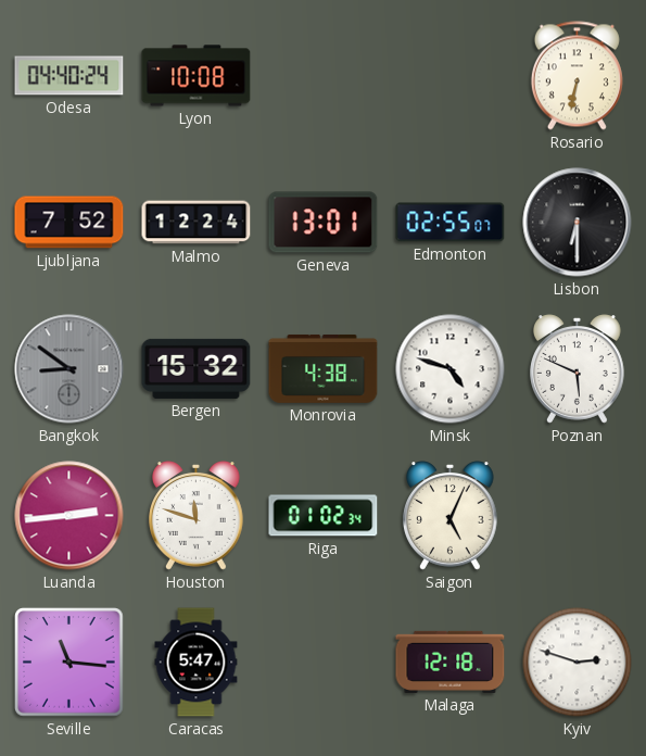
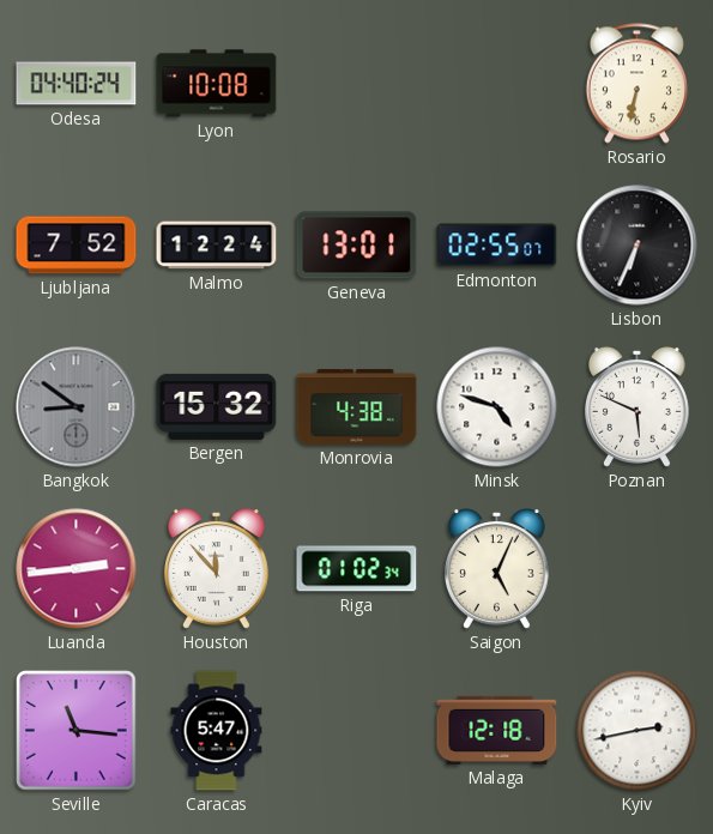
Lisbon: 6:30 -> 6:34
Houston: 11:48 -> 11:53
Kyiv: 2:48 -> 2:43
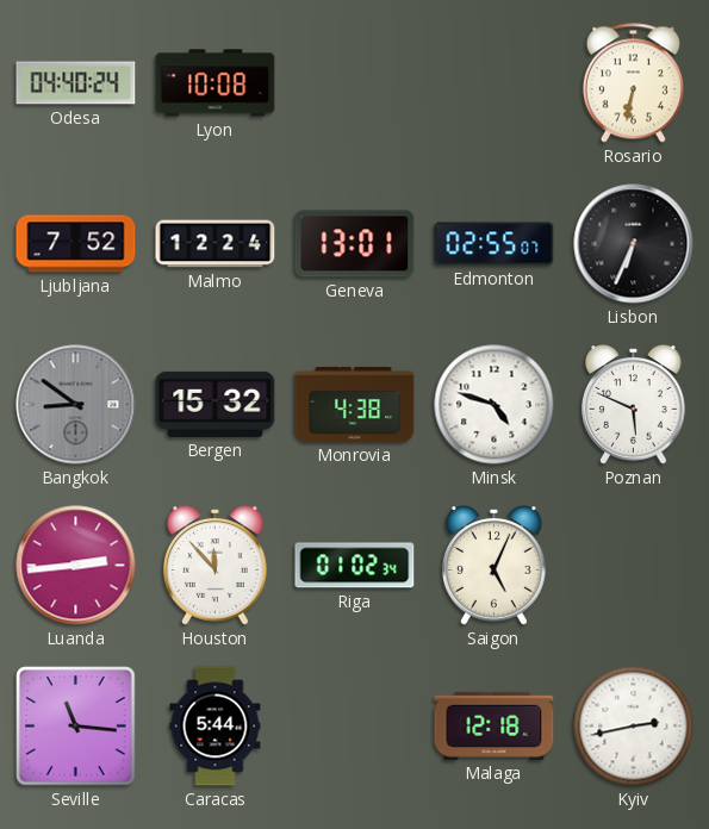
Caracas: 5:47 -> 5:44
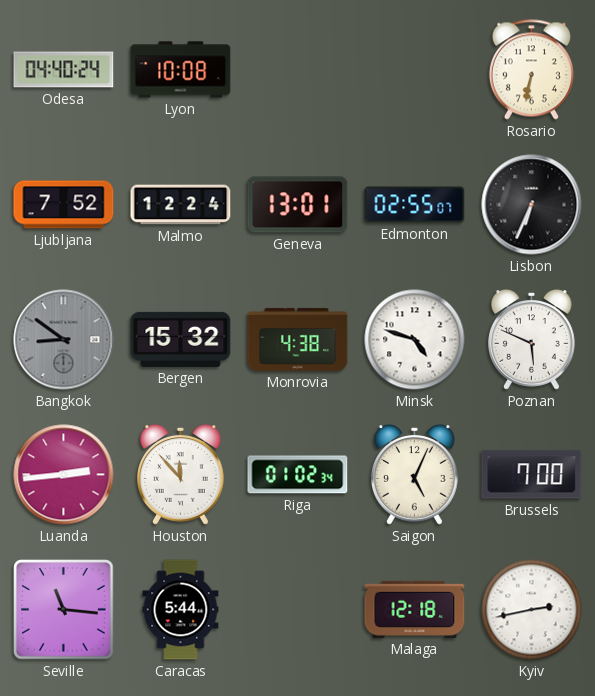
Brussels: none -> 7:00
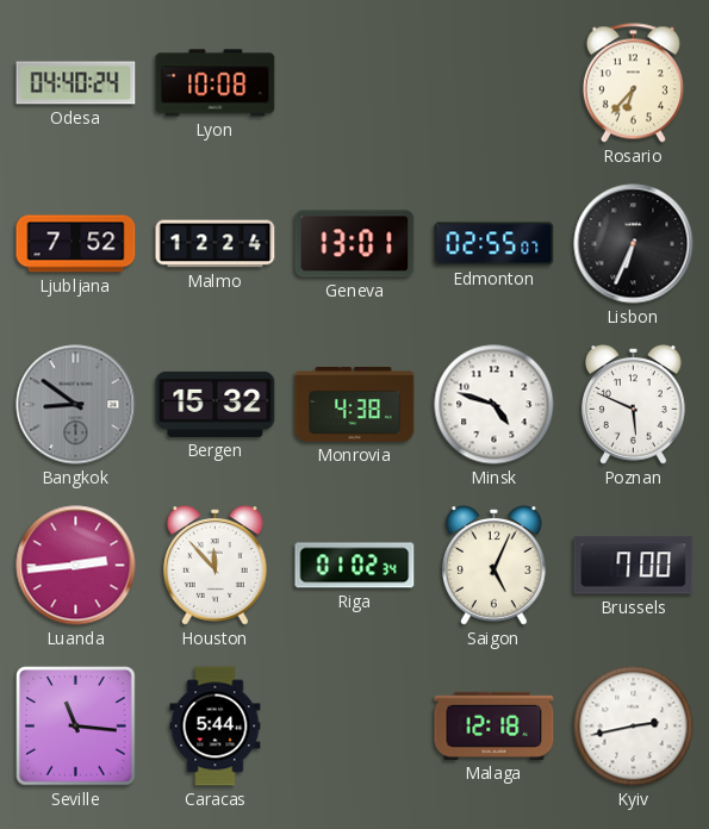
Rosario: 6:32 -> 6:37
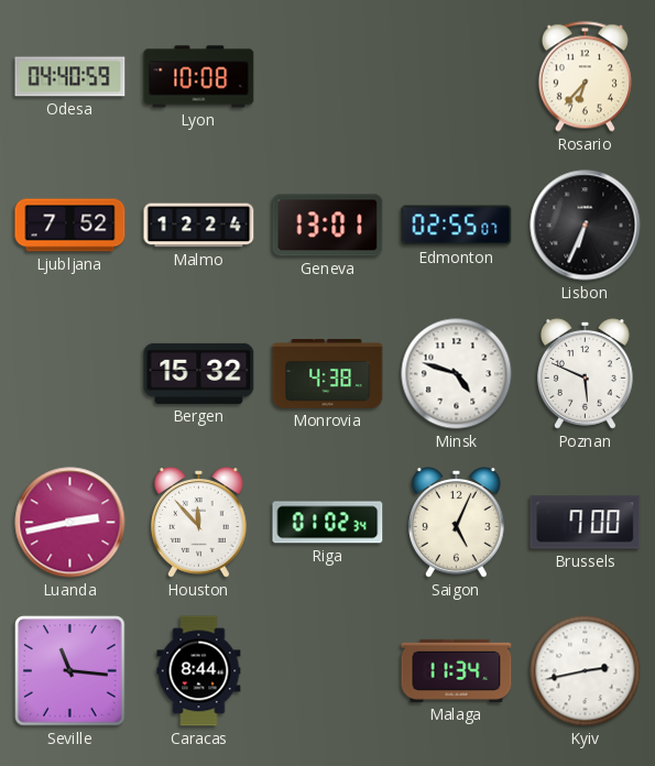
Odesa: 04:40:24 -> 04:40:59
Bangkok: 8:51 -> none
Luanda: 2:44 -> 2:43
Caracas: 5:44 -> 8:44
Malaga: 12:18 -> 11:34
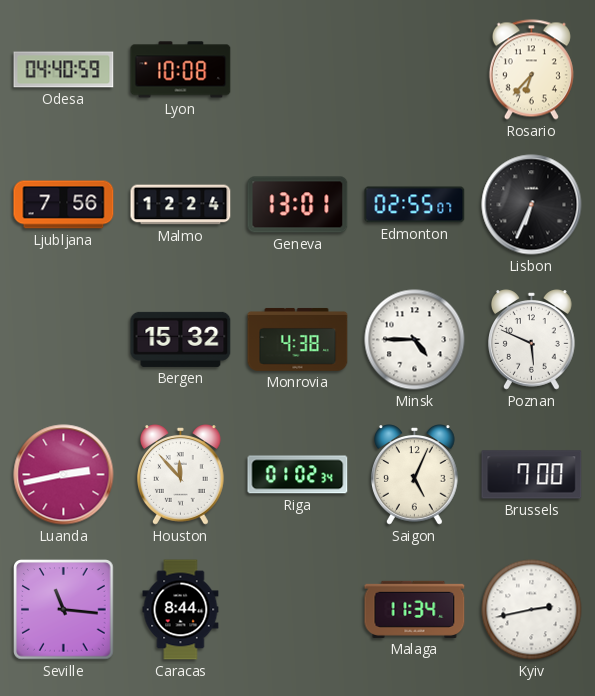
Ljubljana: 7:52 -> 7:56
Minsk: 4:48 -> 4:45
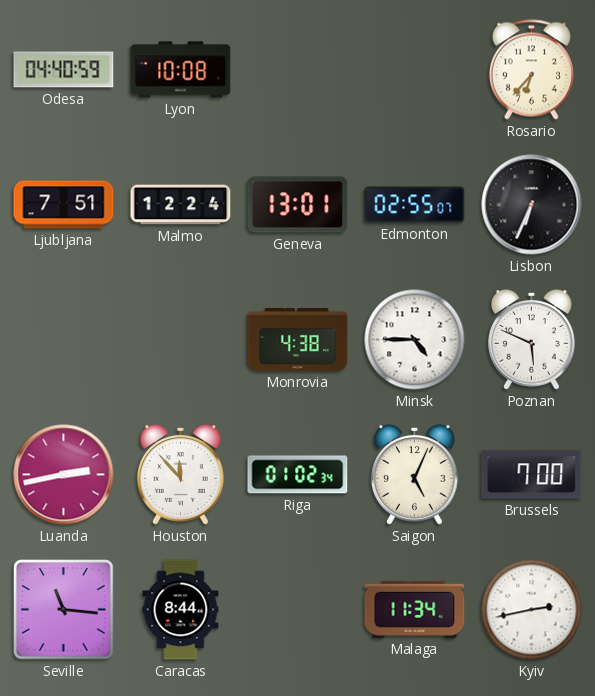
Ljubljana: 7:56 -> 7:51
Bergen: 15:32 -> none
